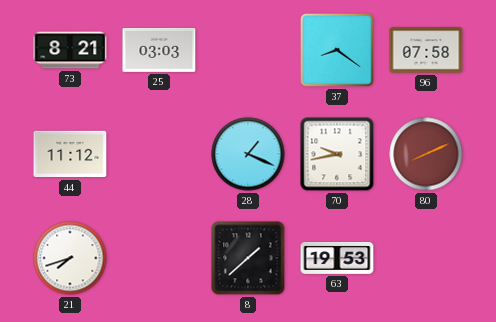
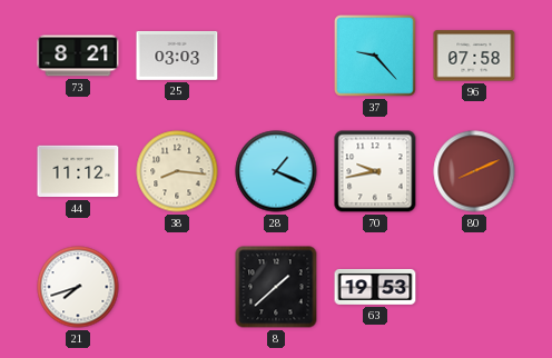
37: 8:21 -> 9:23
38: none -> 8:16
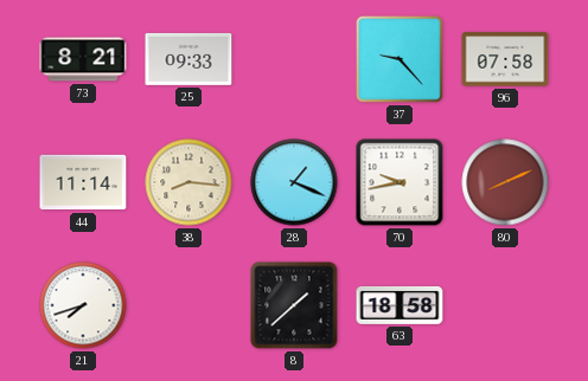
25: 03:03 -> 09:33
44: 11:12 -> 11:14
63: 19:53 -> 18:58
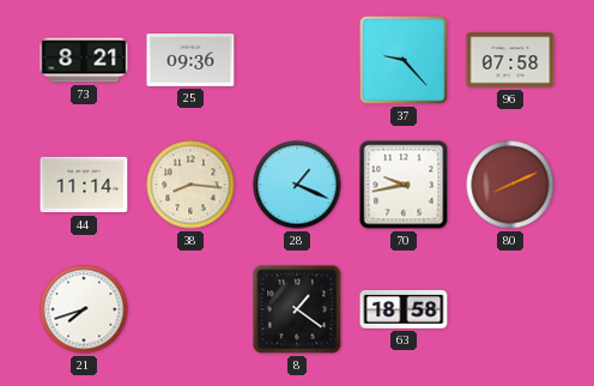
25: 09:33 -> 09:36
8: 1:38 -> 1:21
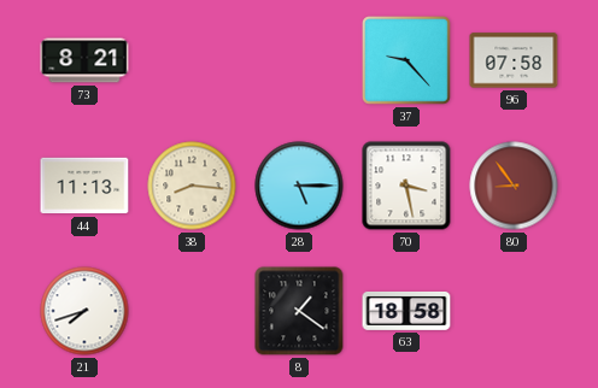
25: 09:36 -> none
44: 11:14 -> 11:13
28: 1:19 -> 5:15
70: 9:43 -> 3:28
80: 8:11 -> 8:54
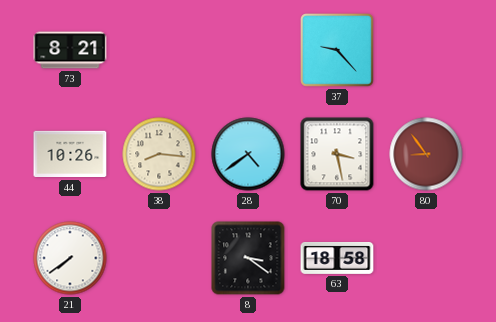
96: 07:58 -> none
44: 11:13 -> 10:26
28: 5:15 -> 4:39
21: 7:42 -> 7:39
8: 1:21 -> 3:21
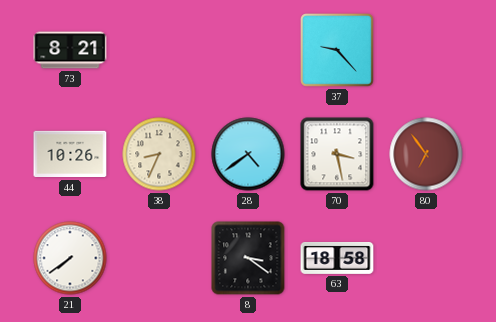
38: 8:16 -> 8:34
80: 8:54 -> 6:54
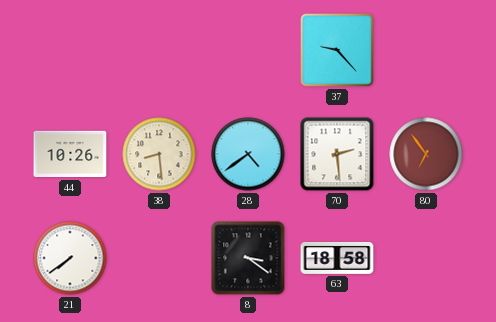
73: 8:21 -> none
38: 8:34 -> 8:29
70: 3:28 -> 2:29
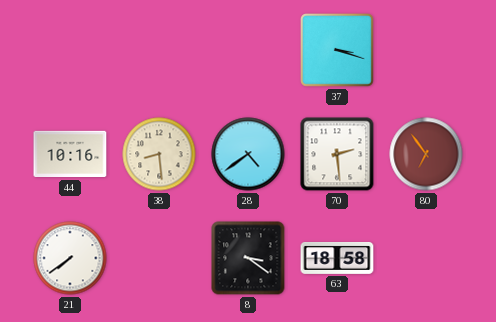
37: 9:23 -> 3:18
44: 10:26 -> 10:16
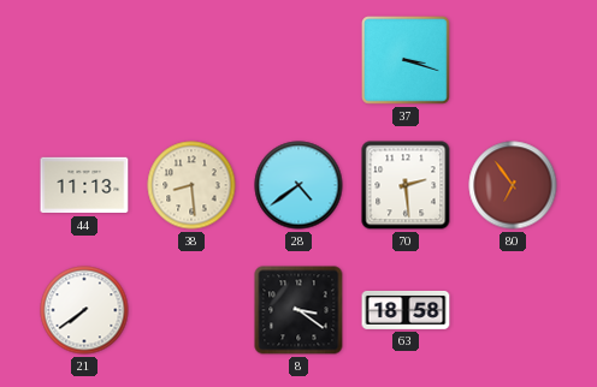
44: 10:16 -> 11:13
